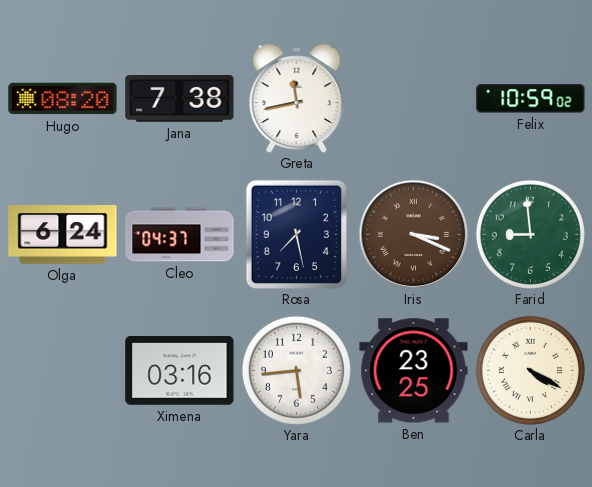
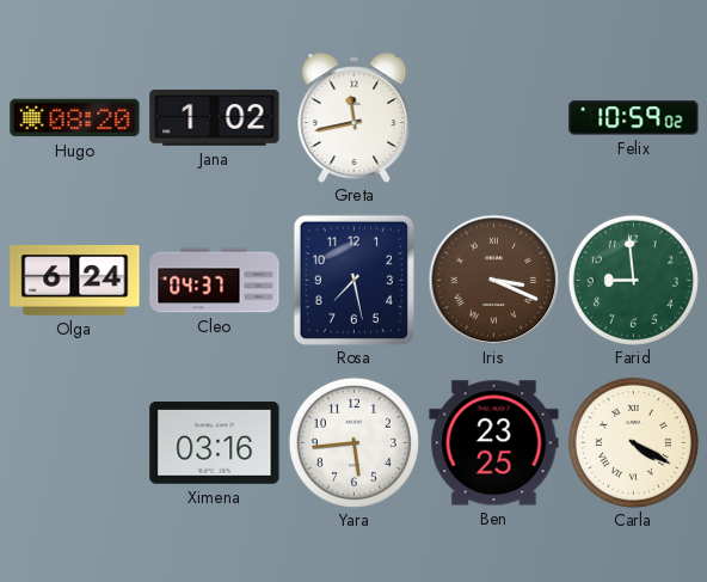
Jana: 7:38 -> 1:02
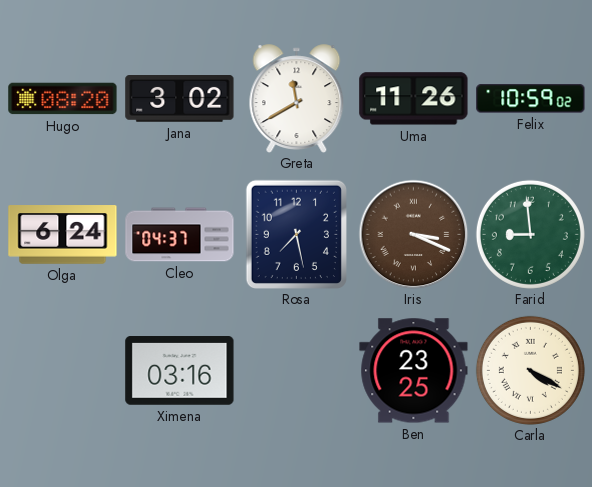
Jana: 1:02 -> 3:02
Greta: 11:43 -> 11:40
Uma: none -> 11:26
Yara: 5:44 -> none
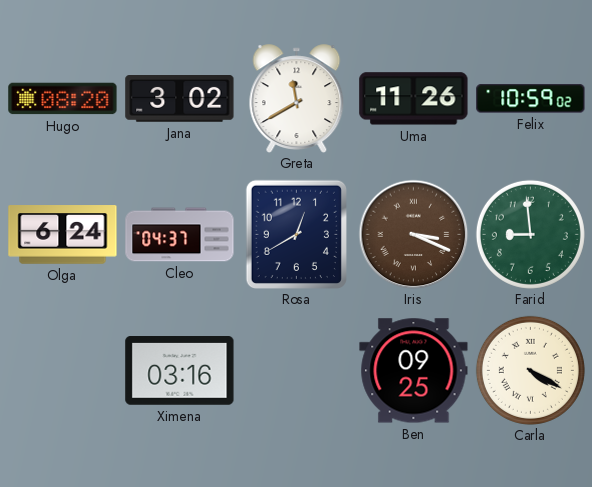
Rosa: 7:28 -> 12:40
Ben: 23:25 -> 09:25
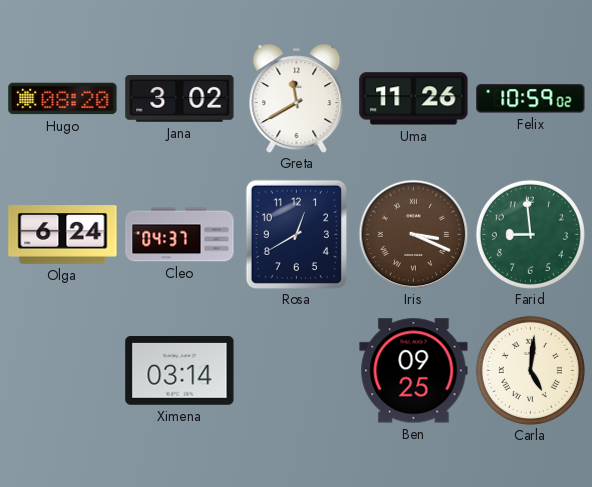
Ximena: 03:16 -> 03:14
Carla: 4:20 -> 5:01
